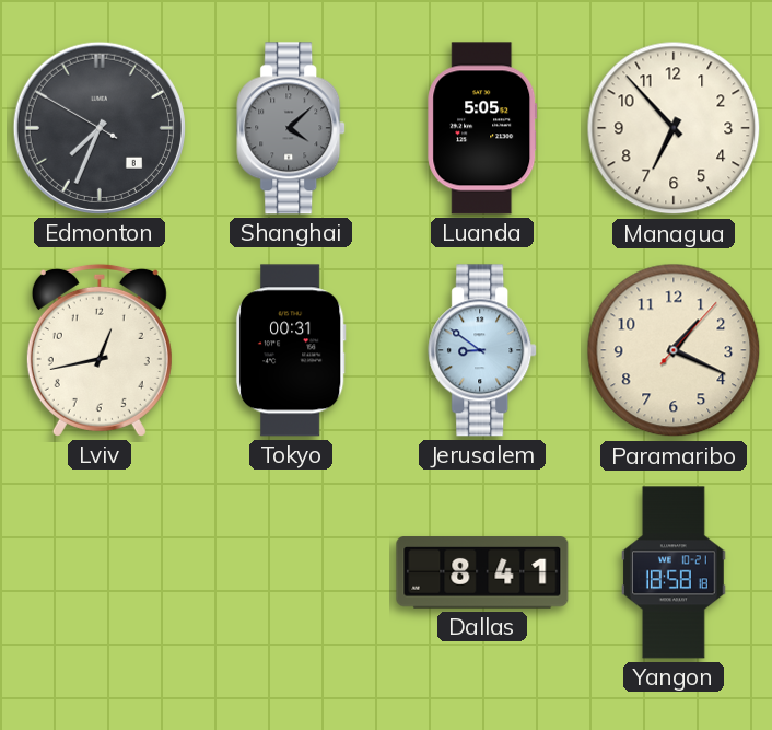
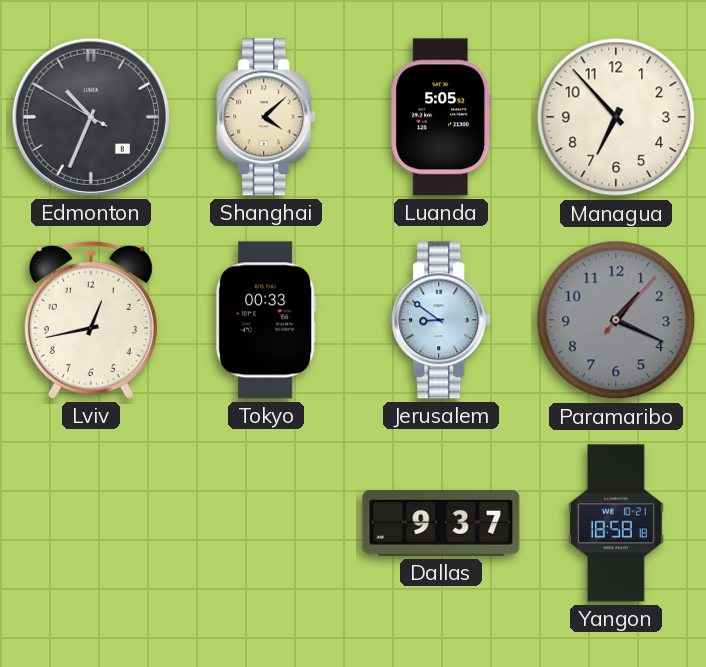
Edmonton: 7:33 -> 10:33
Shanghai dial: grey -> cream
Tokyo: 00:31 -> 00:33
Paramaribo dial: cream -> grey
Dallas: 8:41 -> 9:37
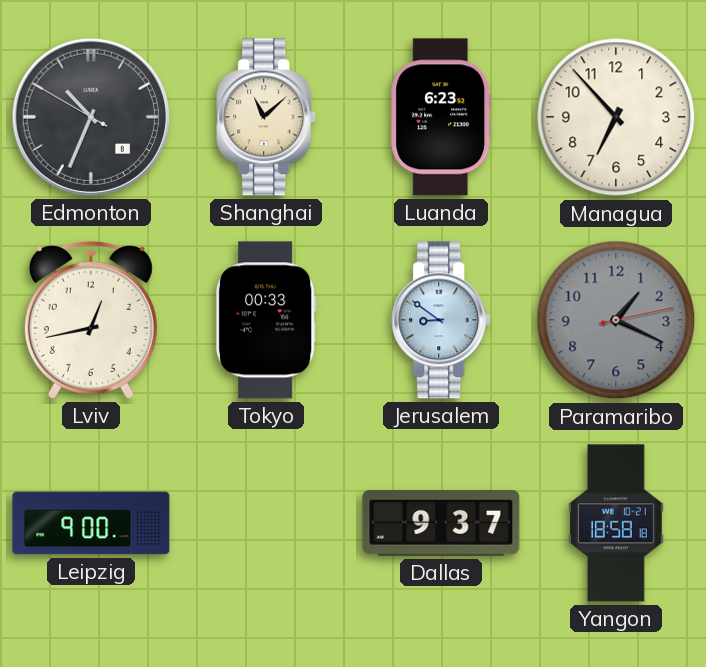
Shanghai: 4:08 -> 11:08
Luanda: 5:05 -> 6:23
Paramaribo: 1:19:07 -> 1:19:13
Leipzig: none -> 9:00
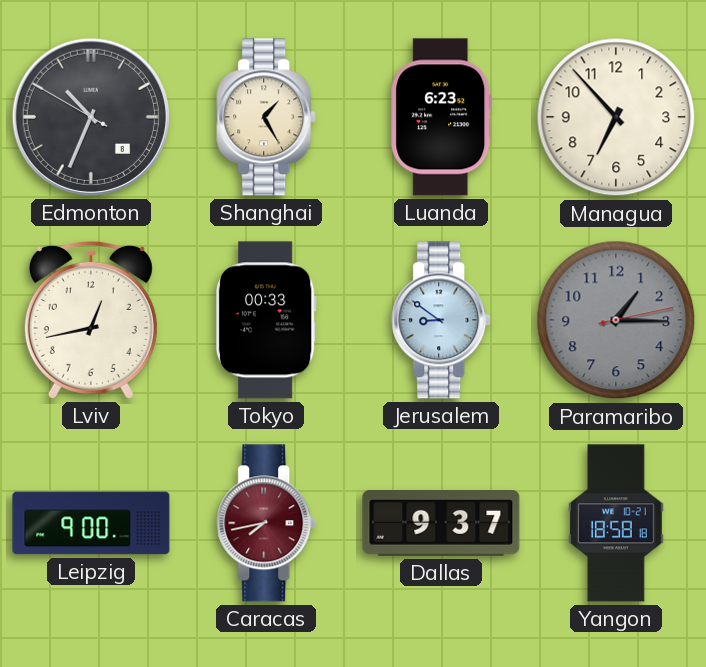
Shanghai: 11:08 -> 1:25
Paramaribo: 1:19 -> 1:15
Caracas: none -> 7:43
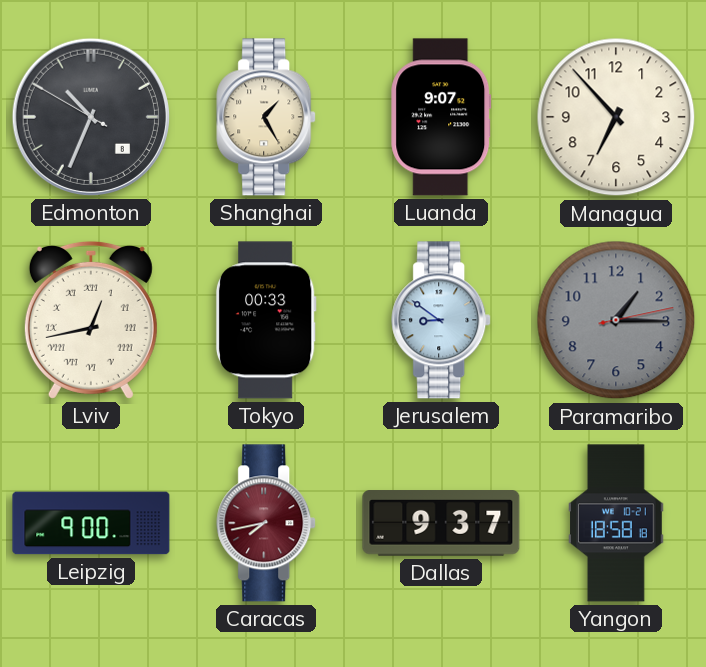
Luanda: 6:23 -> 9:07
Lviv numerals: Arabic -> Roman
